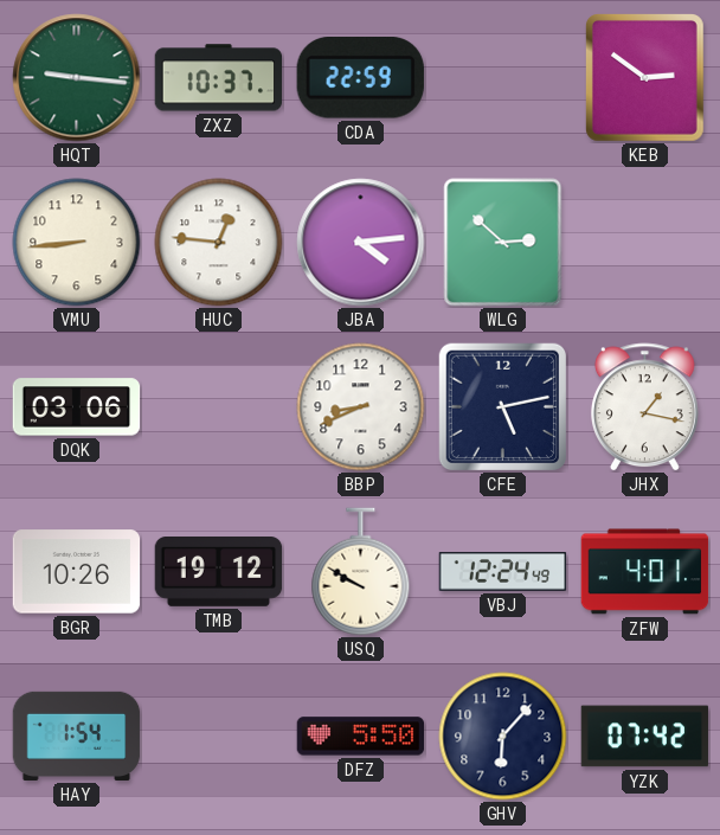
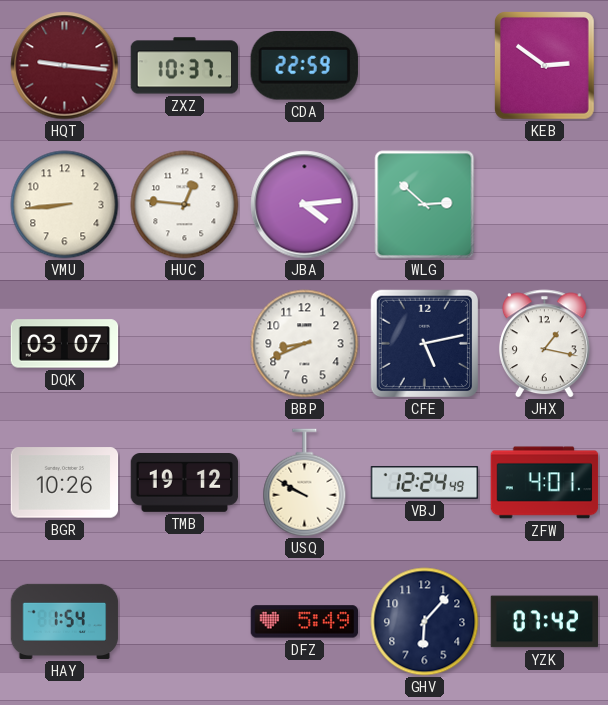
HQT dial: green -> burgundy
DQK: 03:06 -> 03:07
DFZ: 5:50 -> 5:49
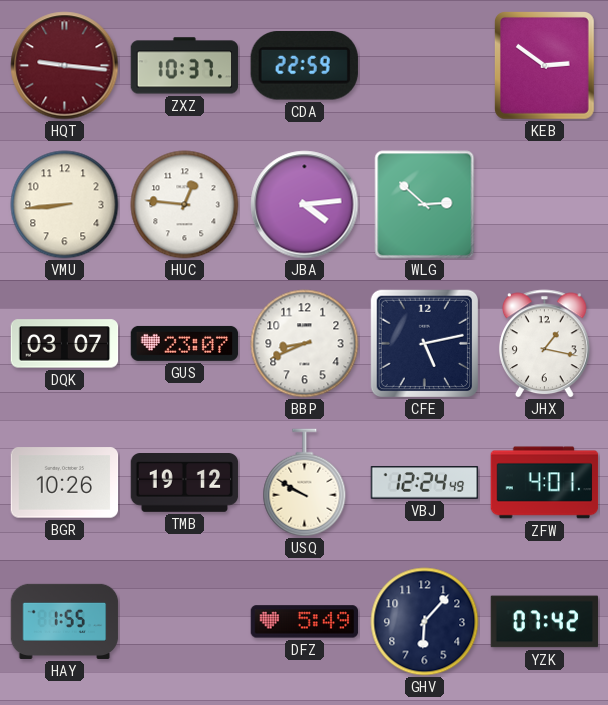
GUS: none -> 23:07
HAY: 1:54 -> 1:55
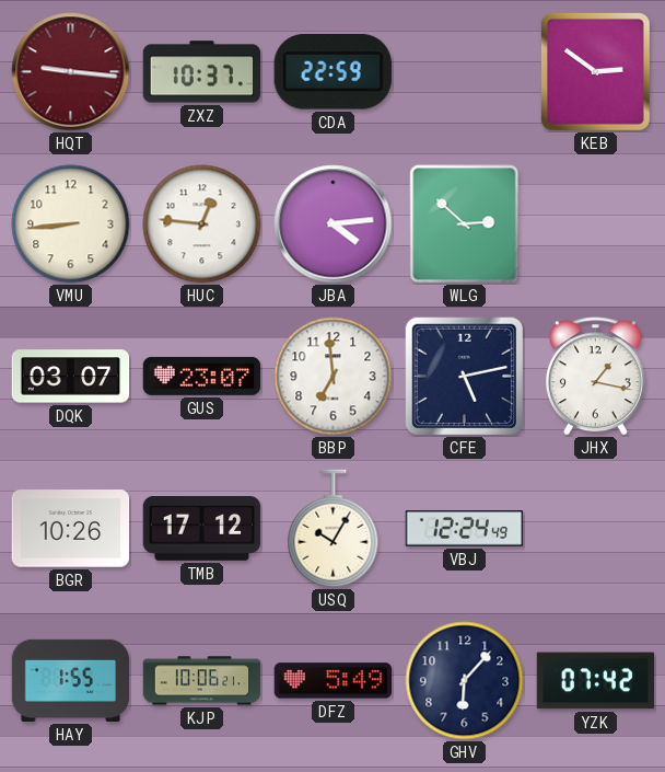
BBP: 8:41 -> 6:59
TMB: 19:12 -> 17:12
USQ: 9:50 -> 10:05
ZFW: 4:01 -> none
KJP: none -> 10:06
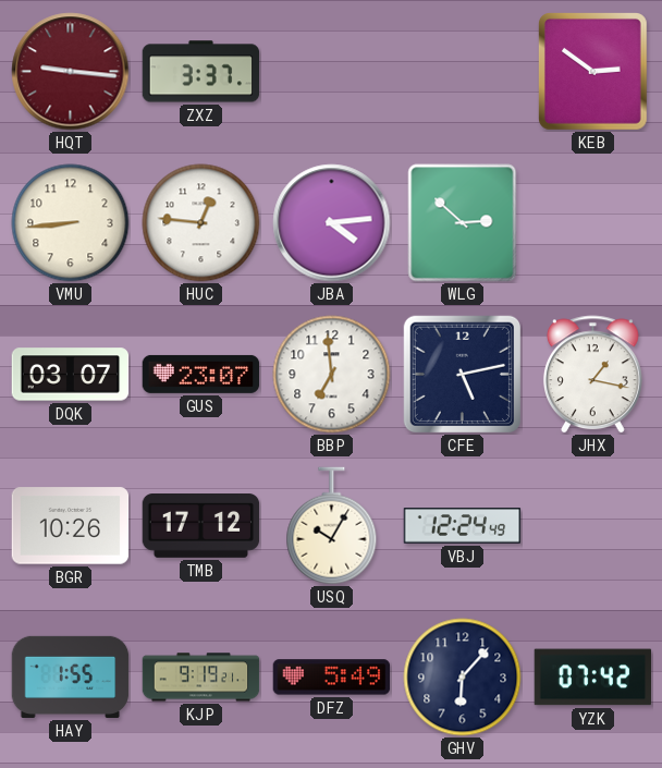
ZXZ: 10:37 -> 3:37
CDA: 22:59 -> none
KJP: 10:06 -> 9:19
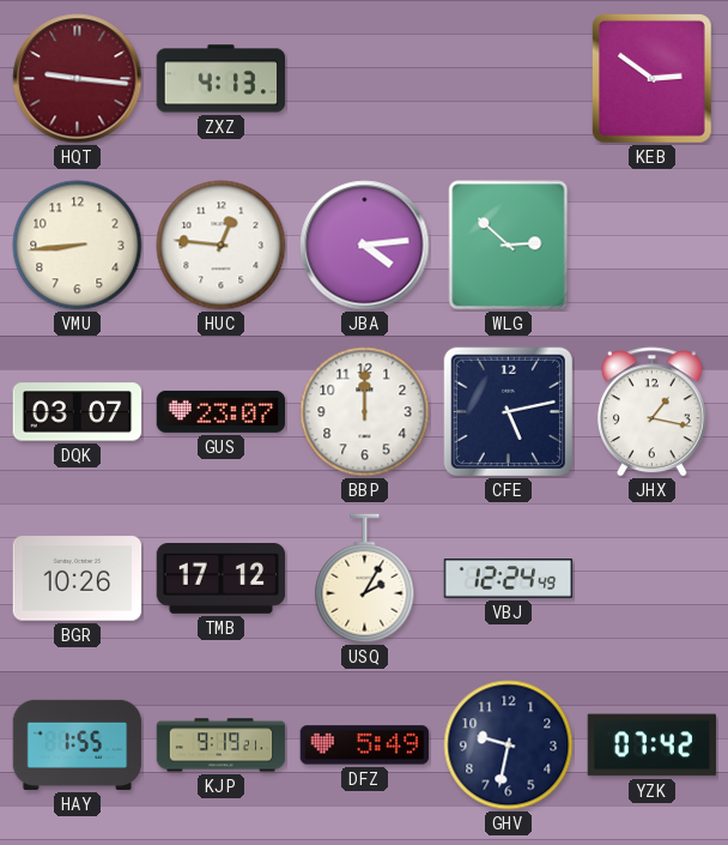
ZXZ: 3:37 -> 4:13
BBP: 6:59 -> 12:00
USQ: 10:05 -> 2:05
GHV: 6:07 -> 9:32
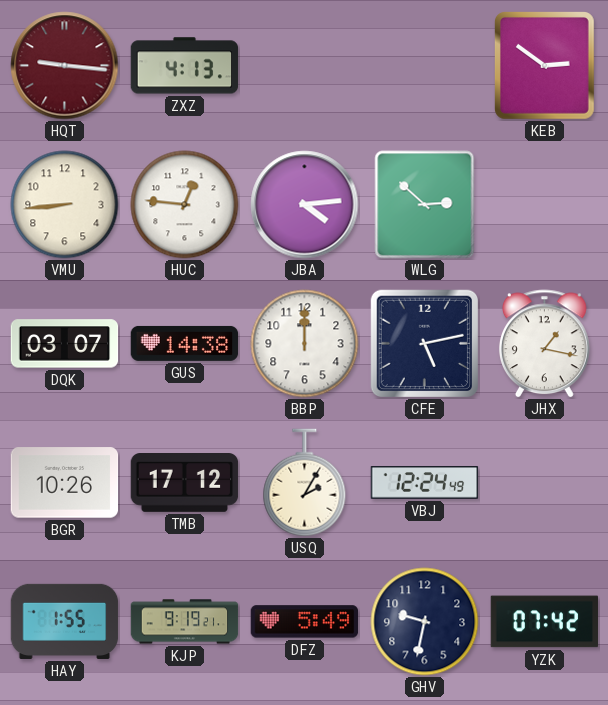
GUS: 23:07 -> 14:38
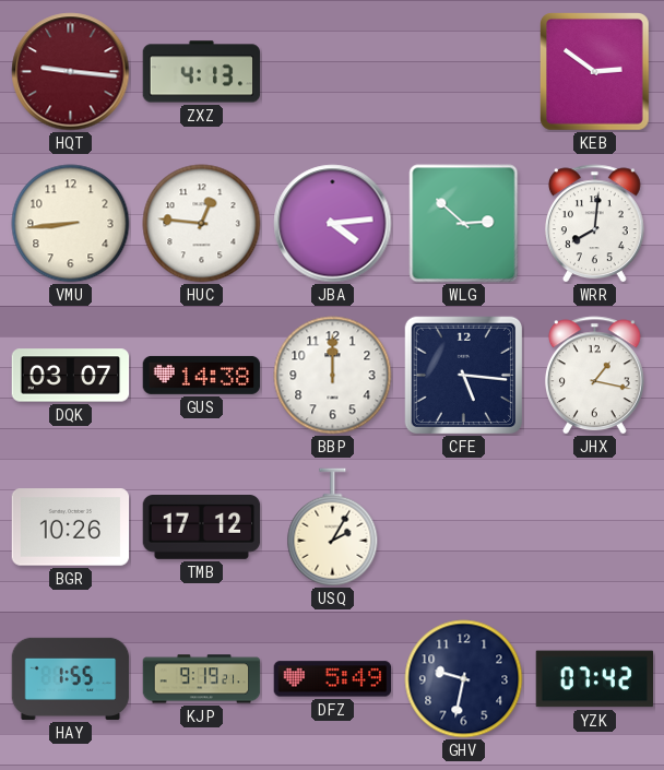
WRR: none -> 8:01
CFE: 5:13 -> 5:16
VBJ: 12:24 -> none
